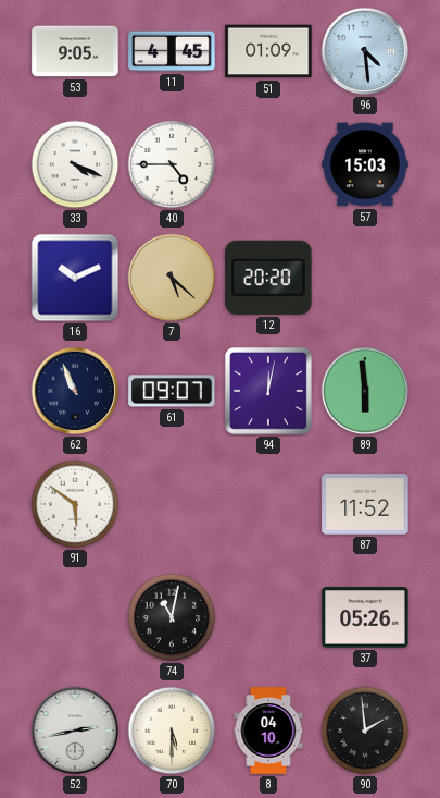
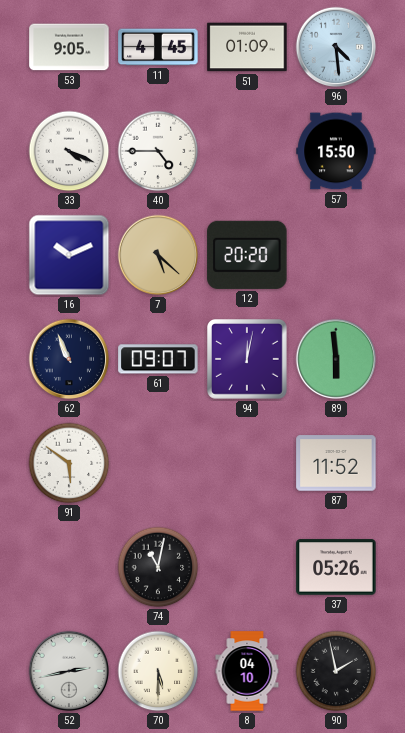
57: 15:03 -> 15:50
90: 1:59 -> 1:58
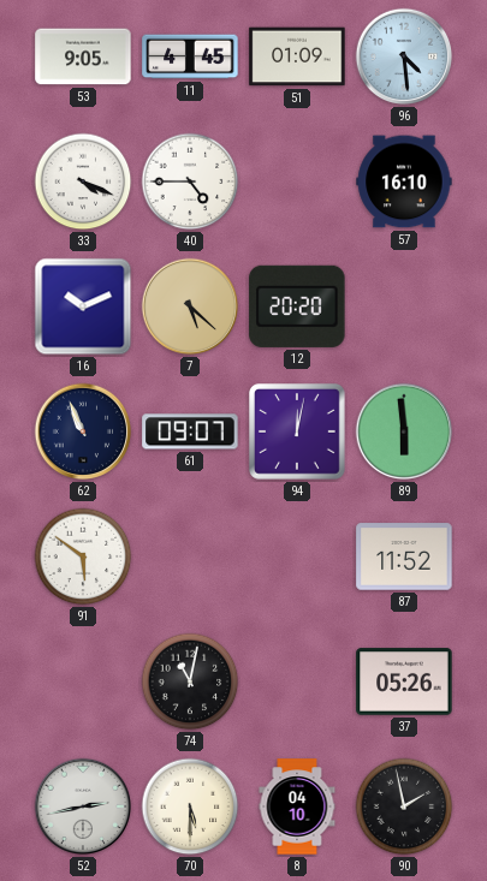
57: 15:50 -> 16:10
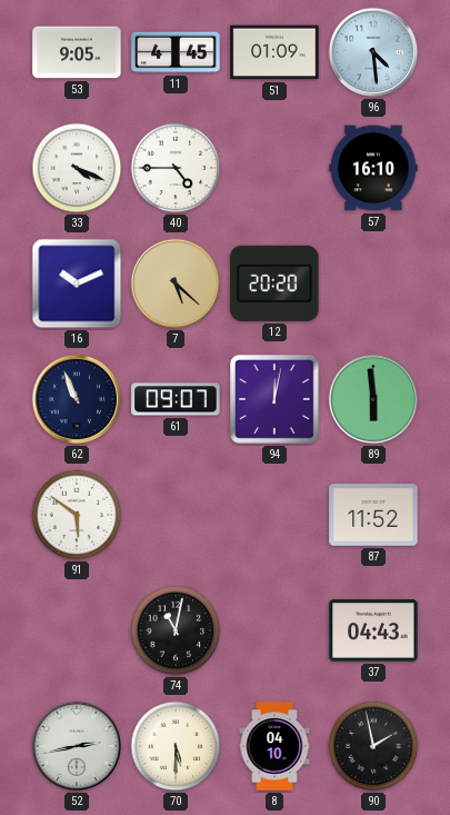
37: 05:26 -> 04:43
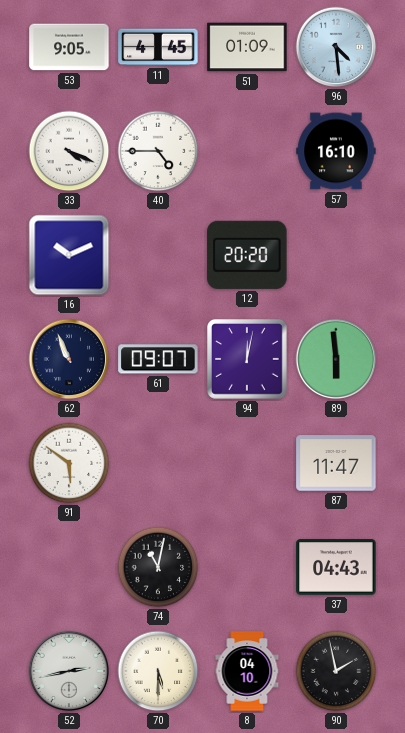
7: 5:22 -> none
87: 11:52 -> 11:47
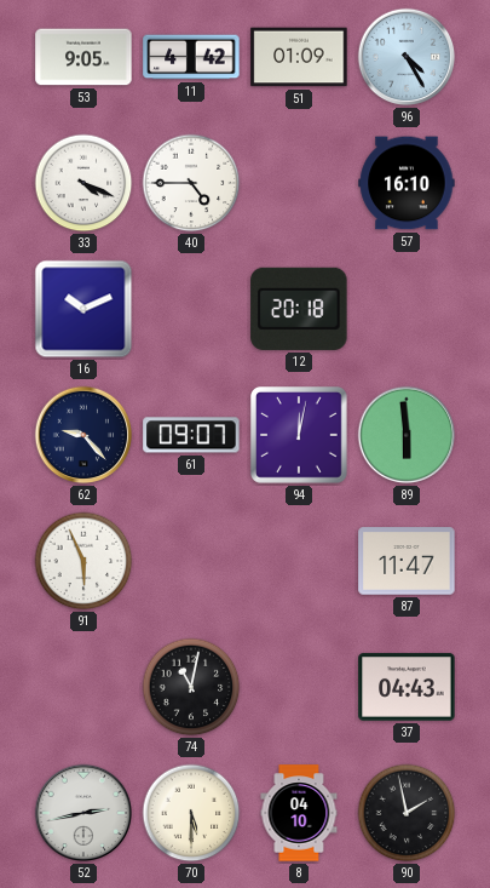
11: 4:45 -> 4:42
96: 4:29 -> 4:25
12: 20:20 -> 20:18
62: 10:56 -> 9:23
91: 5:51 -> 5:56
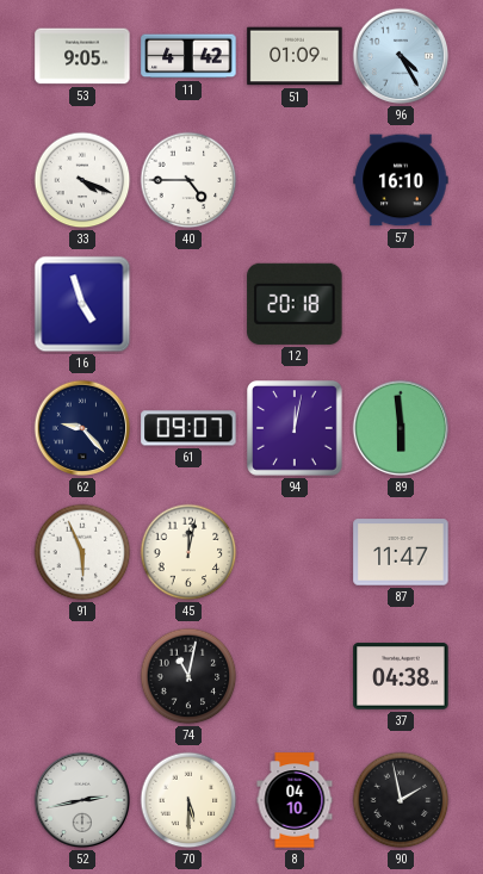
16: 10:11 -> 4:57
45: none -> 12:02
37: 04:43 -> 04:38
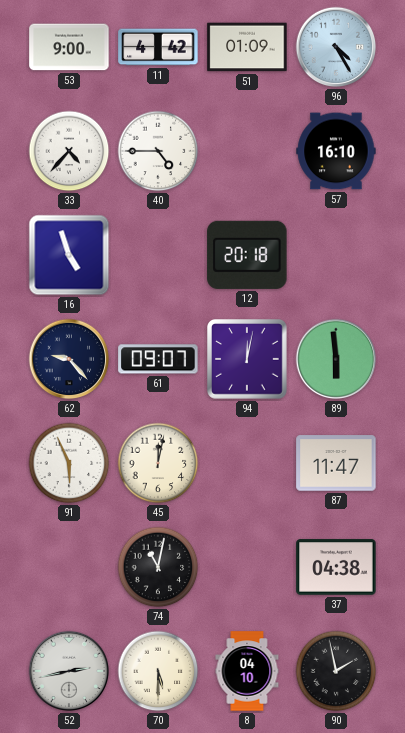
53: 9:05 -> 9:00
33: 4:19 -> 4:37
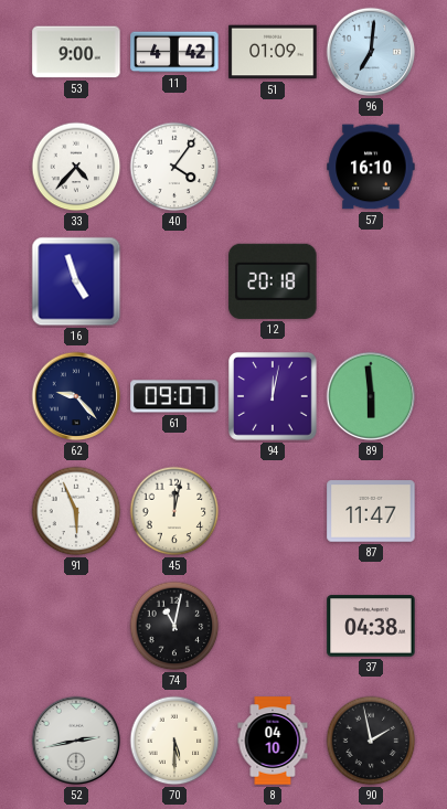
96: 4:25 -> 7:01
40: 4:45 -> 4:06
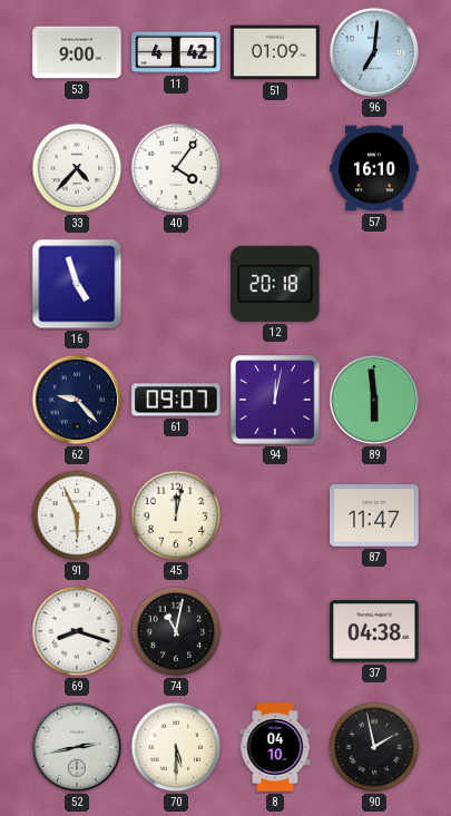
69: none -> 8:18
